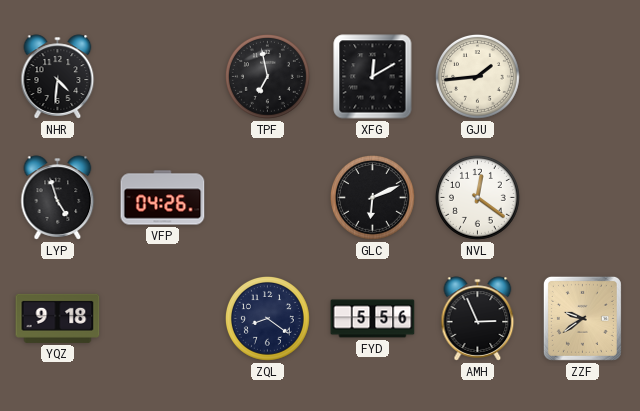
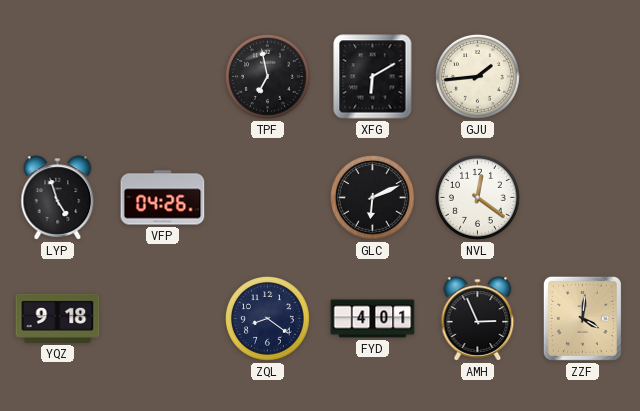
NHR: 4:31 -> none
XFG: 12:10 -> 6:10
FYD: 5:56 -> 4:01
ZZF: 9:39 -> 4:01
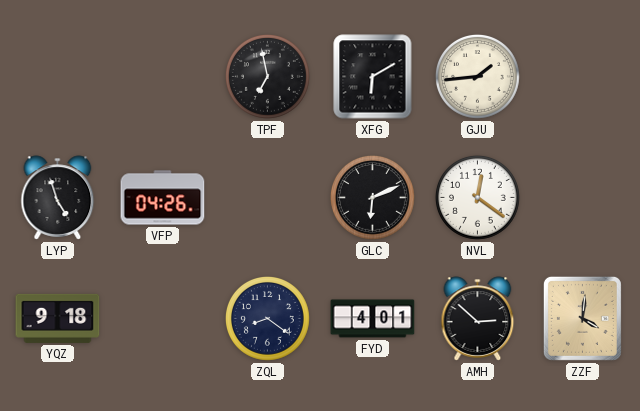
AMH: 2:56 -> 2:52
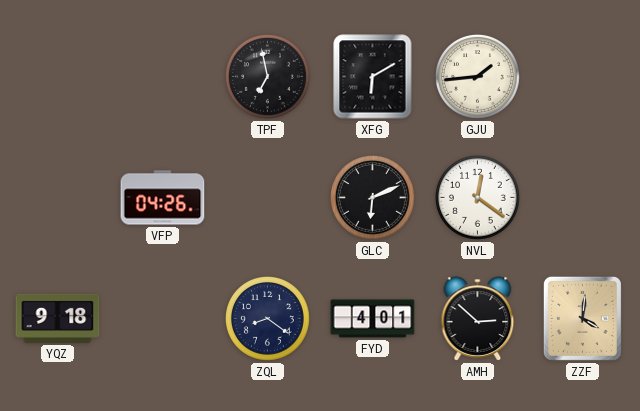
LYP: 4:57 -> none
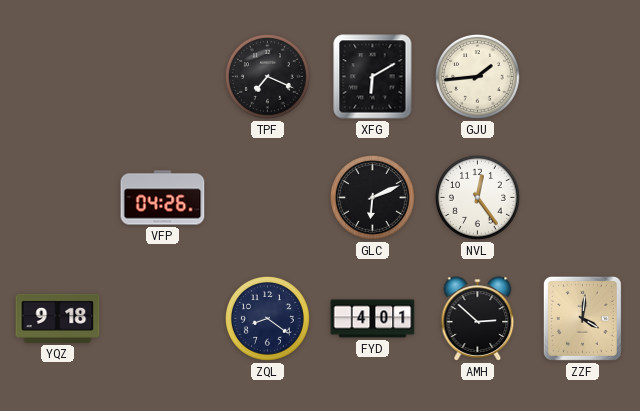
TPF: 6:58 -> 7:19
NVL: 12:21 -> 12:24
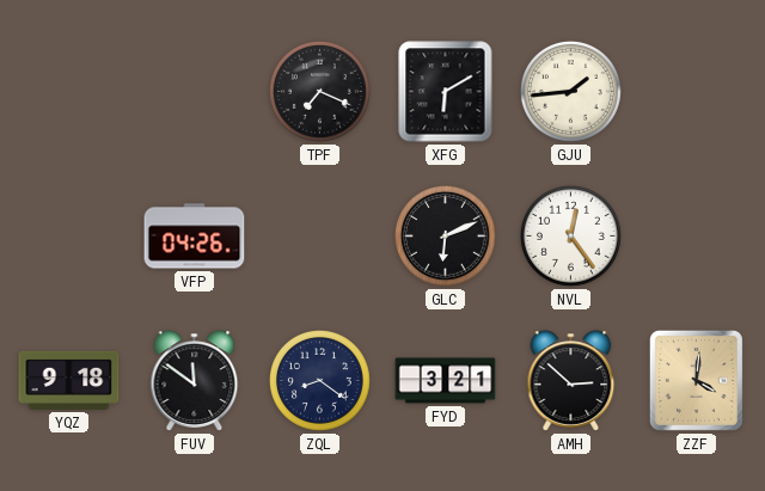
FUV: none -> 11:51
FYD: 4:01 -> 3:21
